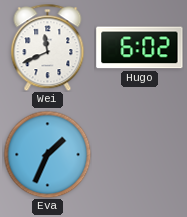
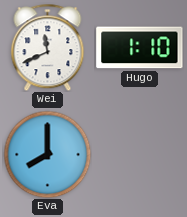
Hugo: 6:02 -> 1:10
Eva: 1:34 -> 8:00
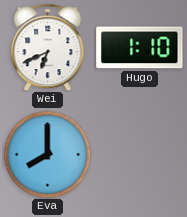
Wei: 11:41 -> 6:41
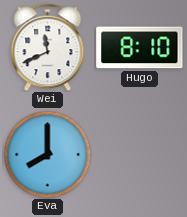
Wei: 6:41 -> 11:41
Hugo: 1:10 -> 8:10
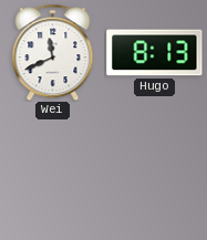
Hugo: 8:10 -> 8:13
Eva: 8:00 -> none
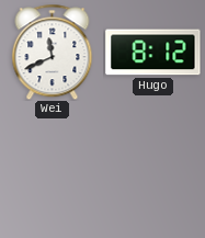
Hugo: 8:13 -> 8:12
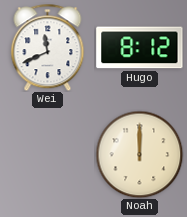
Noah: none -> 12:00
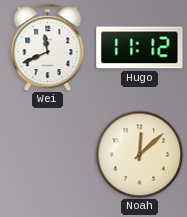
Hugo: 8:12 -> 11:12
Noah: 12:00 -> 12:08
